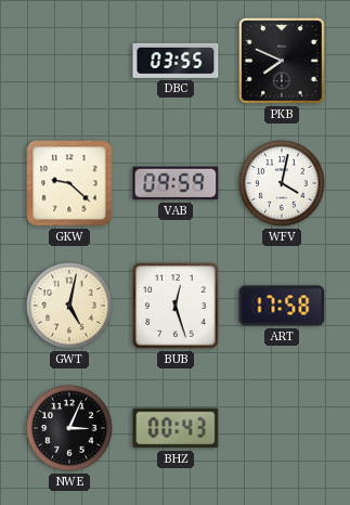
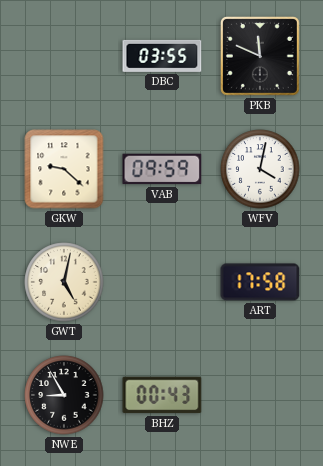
PKB: 7:49 -> 11:49
BUB: 12:27 -> none
NWE: 3:04 -> 8:55
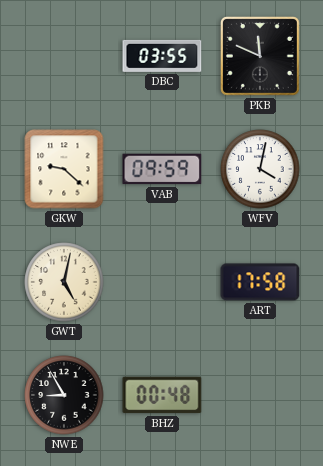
BHZ: 00:43 -> 00:48
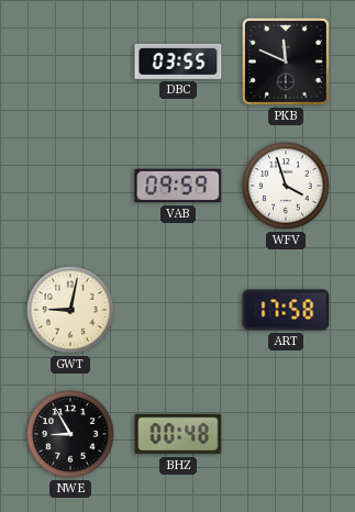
GKW: 9:22 -> none
WFV: 4:02 -> 3:57
GWT: 5:02 -> 9:02
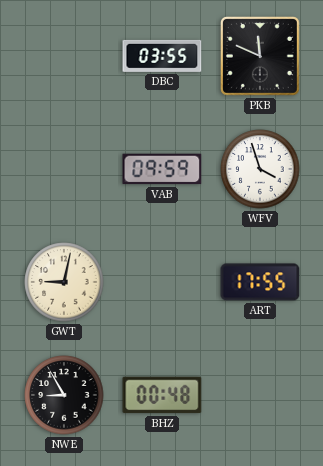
ART: 17:58 -> 17:55
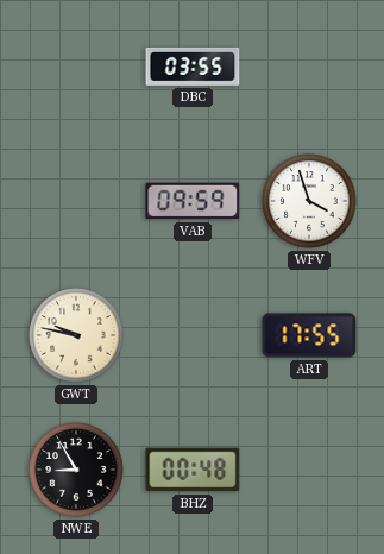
PKB: 11:49 -> none
GWT: 9:02 -> 9:47
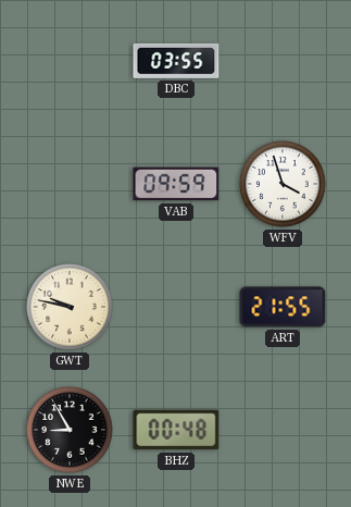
ART: 17:55 -> 21:55
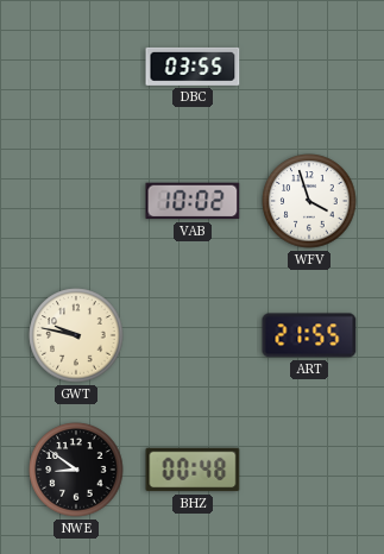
VAB: 09:59 -> 10:02
NWE: 8:55 -> 8:51
